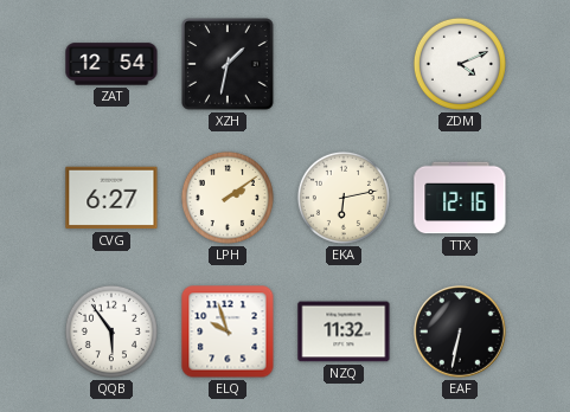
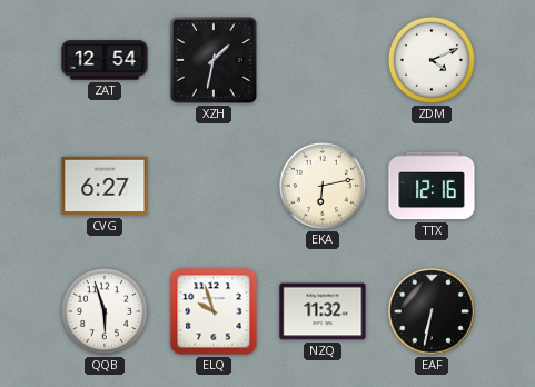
LPH: 2:09 -> none
QQB: 5:54 -> 5:57
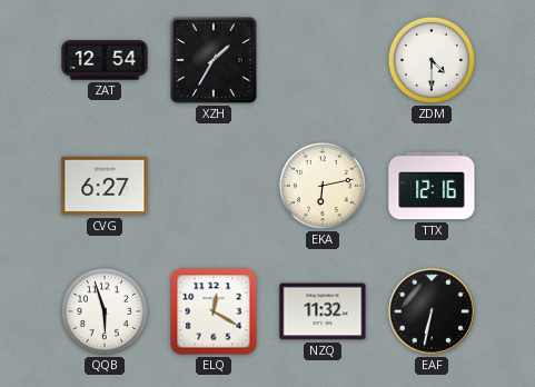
XZH: 1:32 -> 1:35
ZDM: 4:11 -> 4:30
ELQ: 9:57 -> 12:20
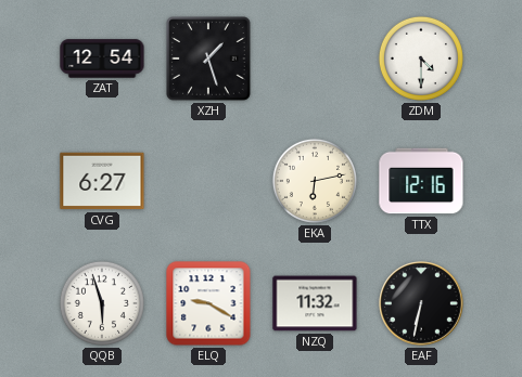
XZH: 1:35 -> 1:27
ELQ: 12:20 -> 9:20
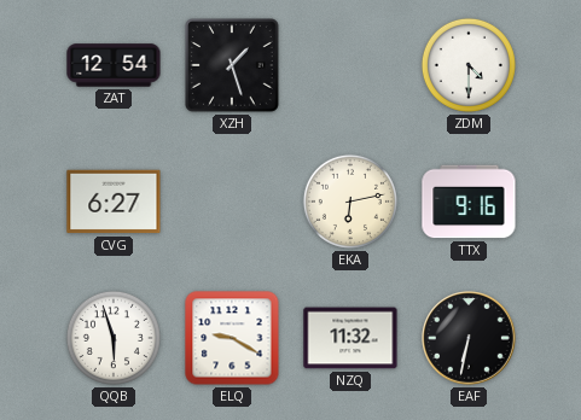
TTX: 12:16 -> 9:16
